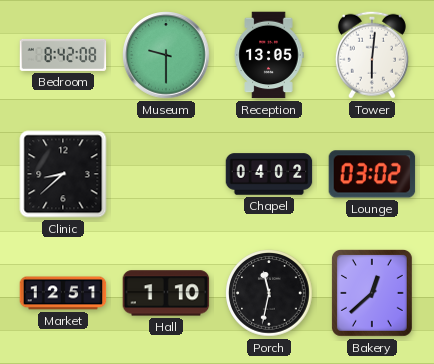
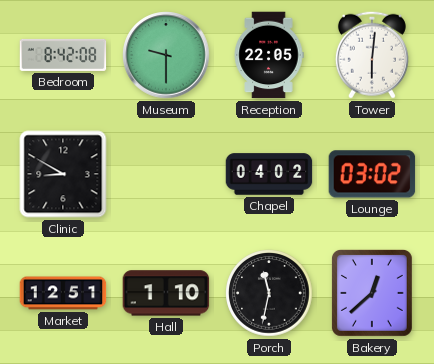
Reception: 13:05 -> 22:05
Clinic: 8:38 -> 8:50
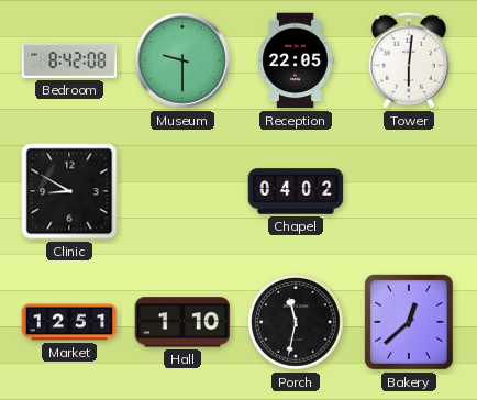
Lounge: 03:02 -> none
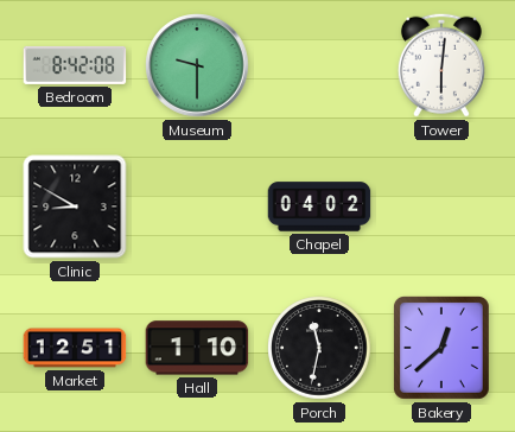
Reception: 22:05 -> none
